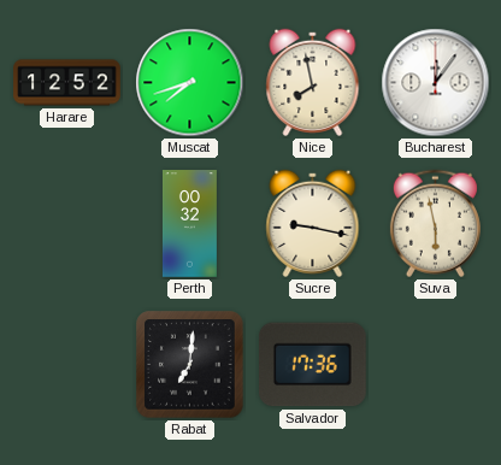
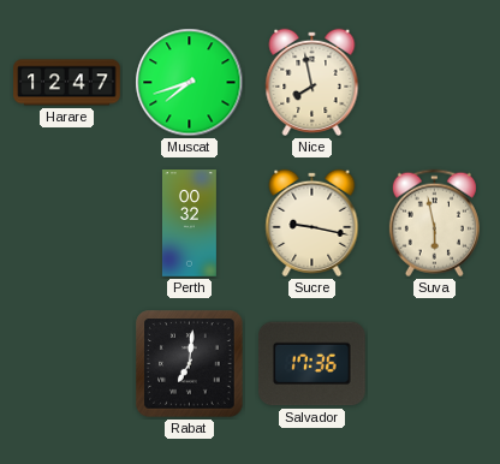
Harare: 12:52 -> 12:47
Bucharest: 12:06 -> none
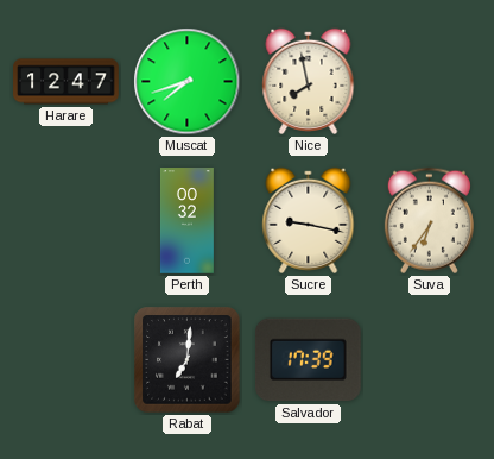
Suva: 5:58 -> 6:36
Salvador: 17:36 -> 17:39
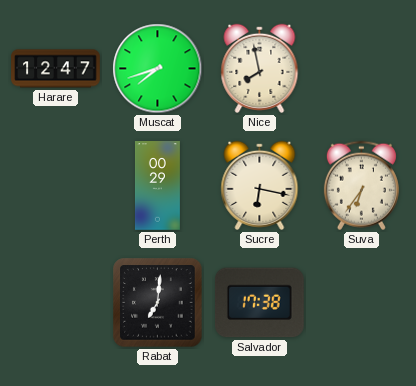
Perth: 00:32 -> 00:29
Sucre: 9:17 -> 6:17
Salvador: 17:39 -> 17:38
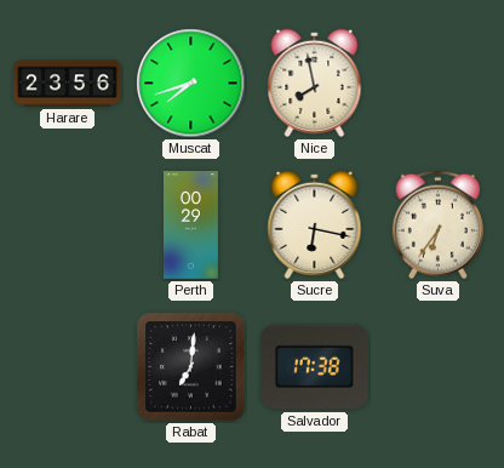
Harare: 12:47 -> 23:56
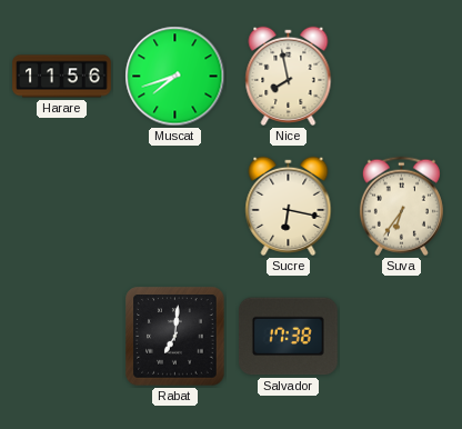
Harare: 23:56 -> 11:56
Perth: 00:29 -> none
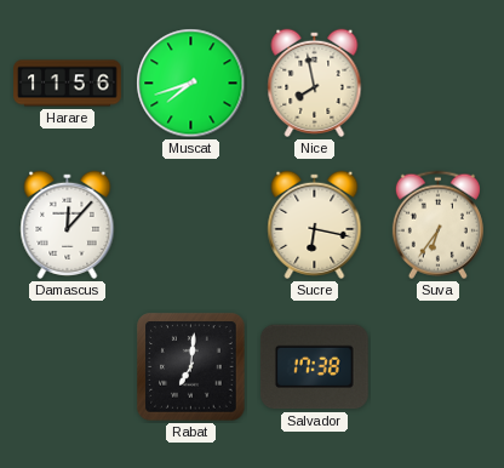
Damascus: none -> 12:07
